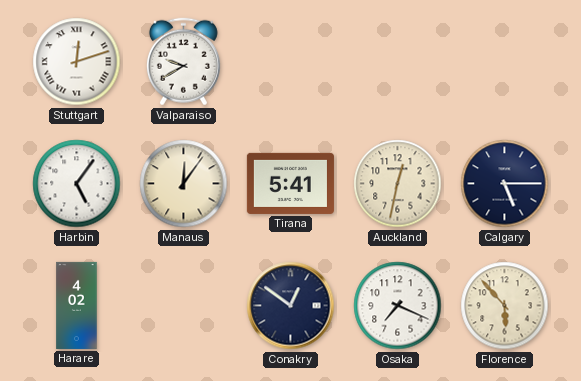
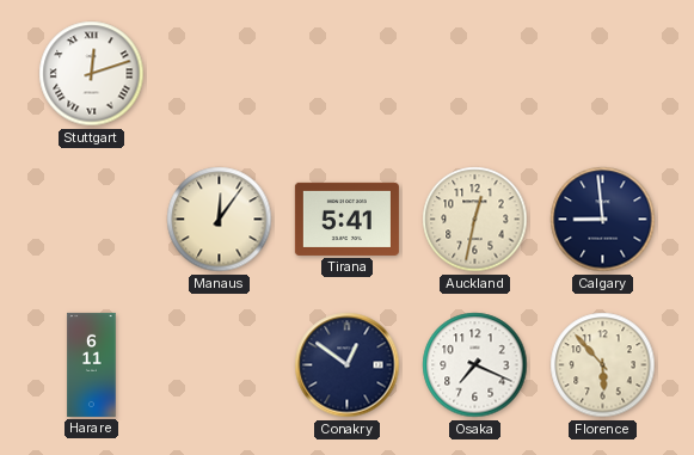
Valparaiso: 9:40 -> none
Harbin: 5:06 -> none
Calgary: 5:15 -> 8:59
Harare: 4:02 -> 6:11
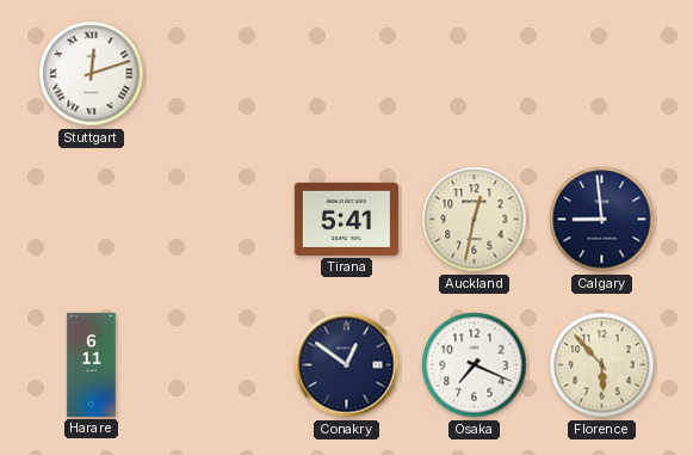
Manaus: 12:06 -> none
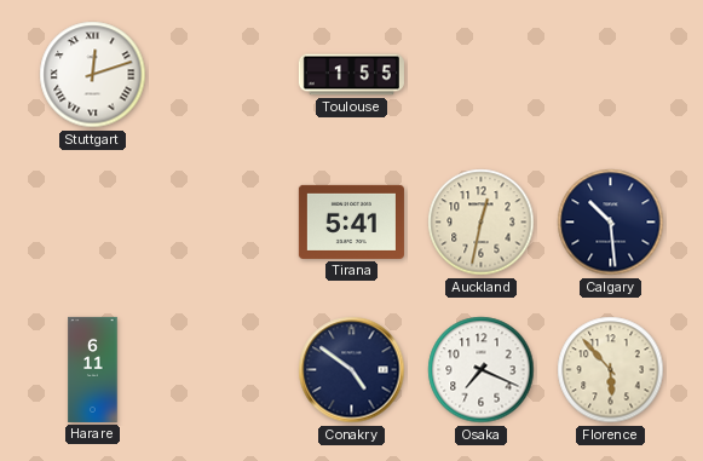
Toulouse: none -> 1:55
Calgary: 8:59 -> 10:29
Conakry: 12:51 -> 4:51
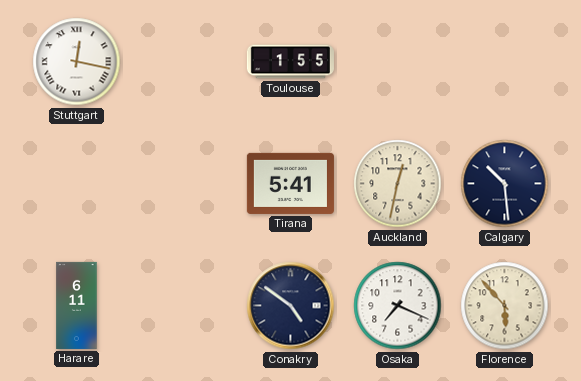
Stuttgart: 12:12 -> 12:17
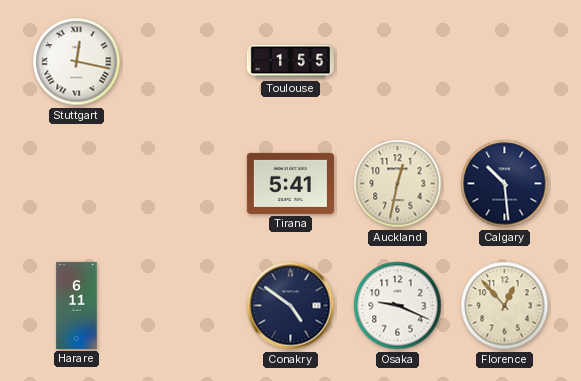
Osaka: 7:19 -> 9:19
Florence: 5:53 -> 12:53
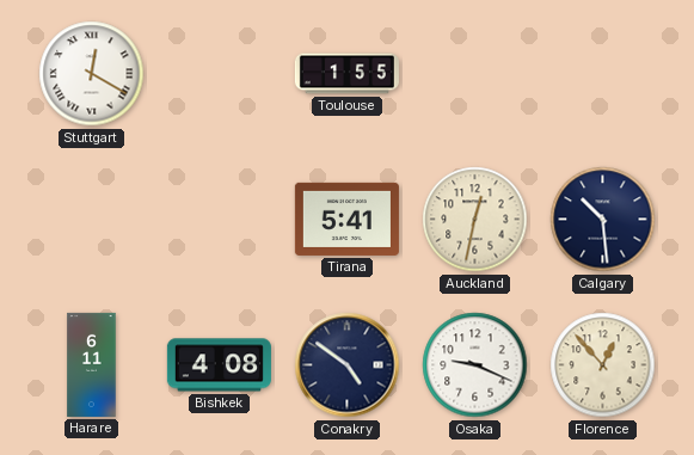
Stuttgart: 12:17 -> 12:20
Bishkek: none -> 4:08
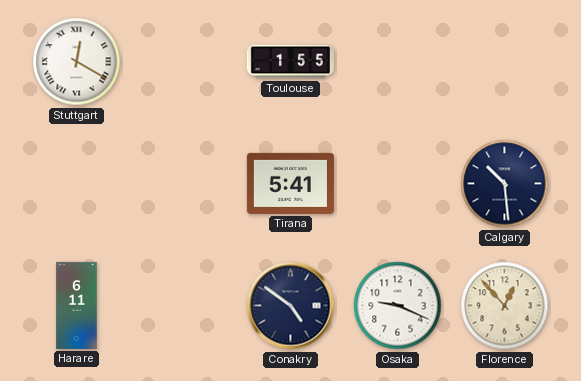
Auckland: 12:32 -> none
Bishkek: 4:08 -> none
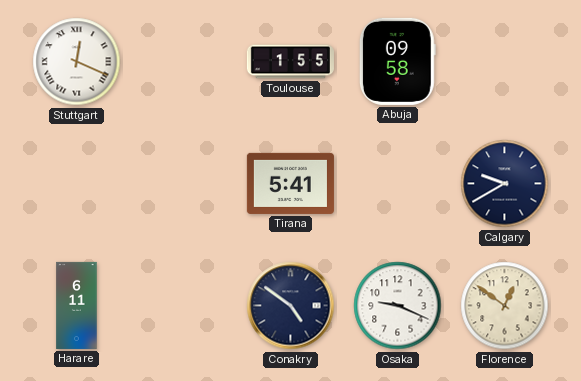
Stuttgart: 12:20 -> 12:19
Abuja: none -> 09:58
Calgary: 10:29 -> 9:40
Florence: 12:53 -> 12:51
